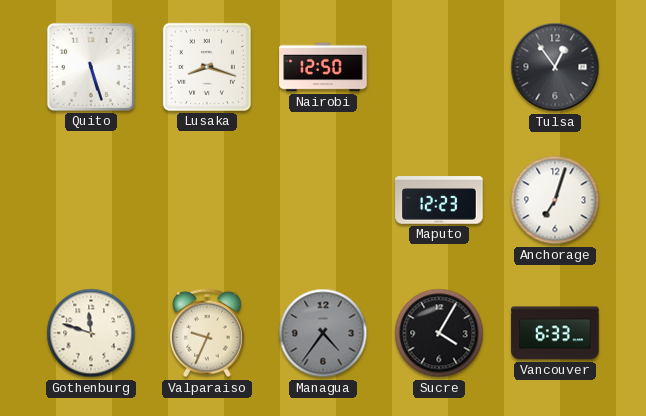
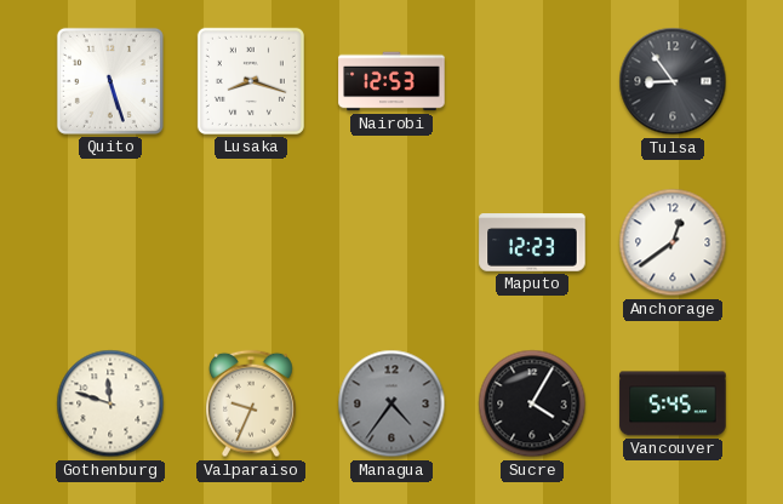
Nairobi: 12:50 -> 12:53
Tulsa: 12:54 -> 8:54
Anchorage: 7:03 -> 12:39
Vancouver: 6:33 -> 5:45
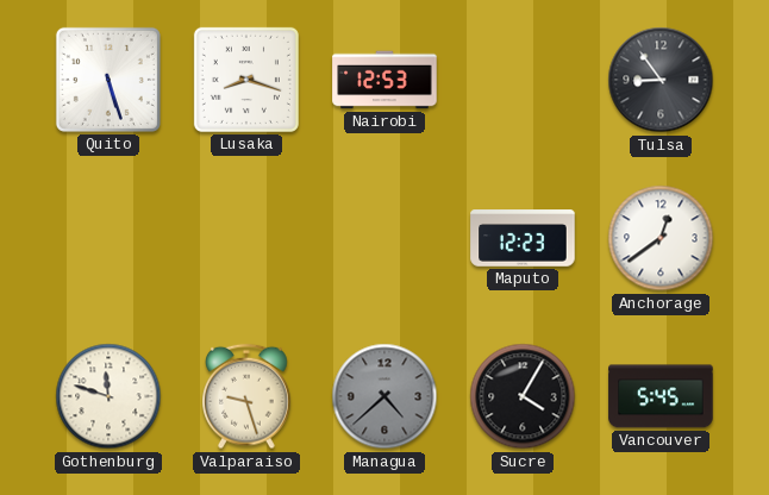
Valparaiso: 9:34 -> 9:27
Managua: 4:36 -> 4:38
